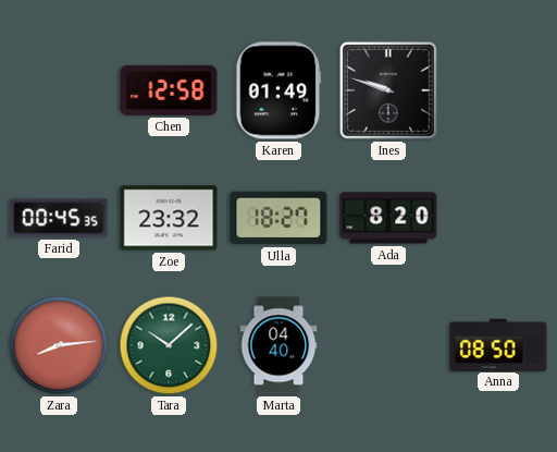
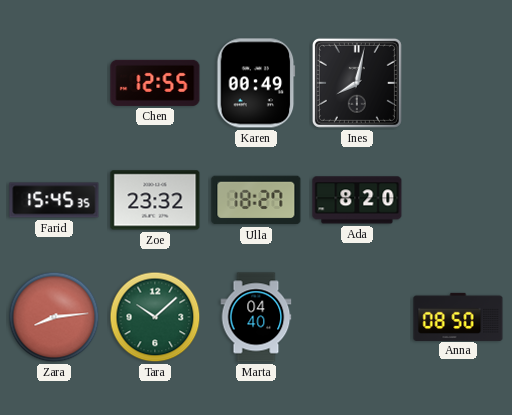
Chen: 12:58 -> 12:55
Karen: 01:49 -> 00:49
Ines: 9:48 -> 8:02
Farid: 00:45 -> 15:45
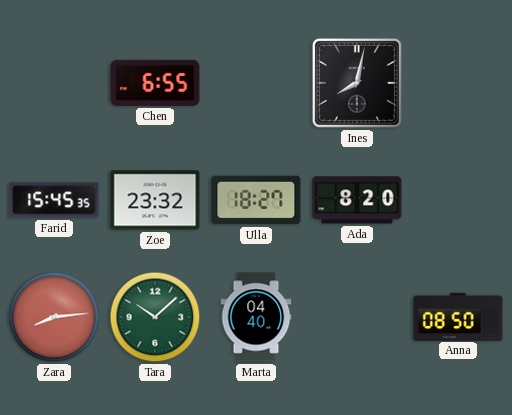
Chen: 12:55 -> 6:55
Karen: 00:49 -> none
